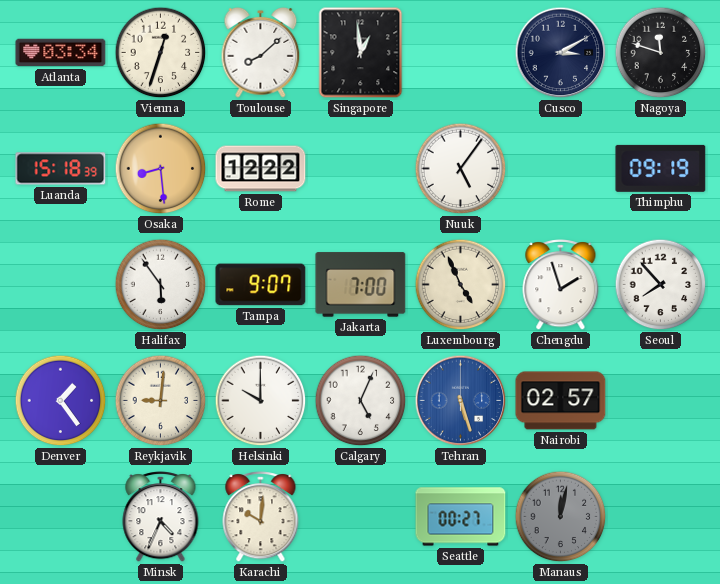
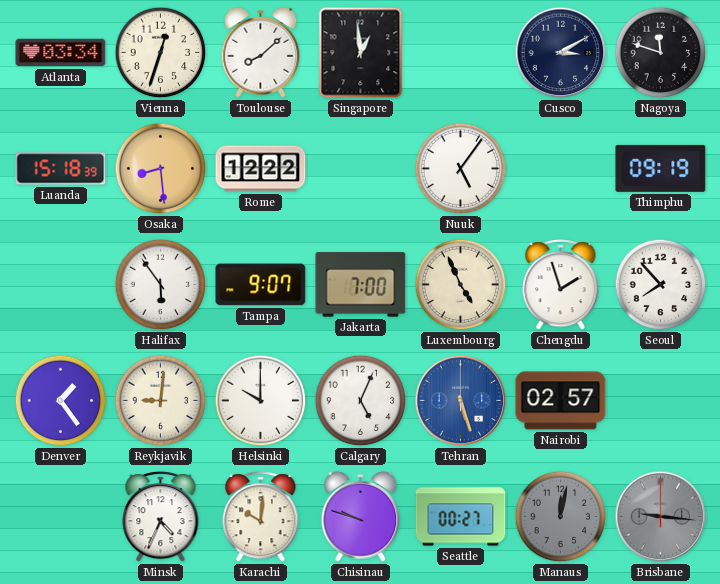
Chisinau: none -> 9:48
Brisbane: none -> 9:16
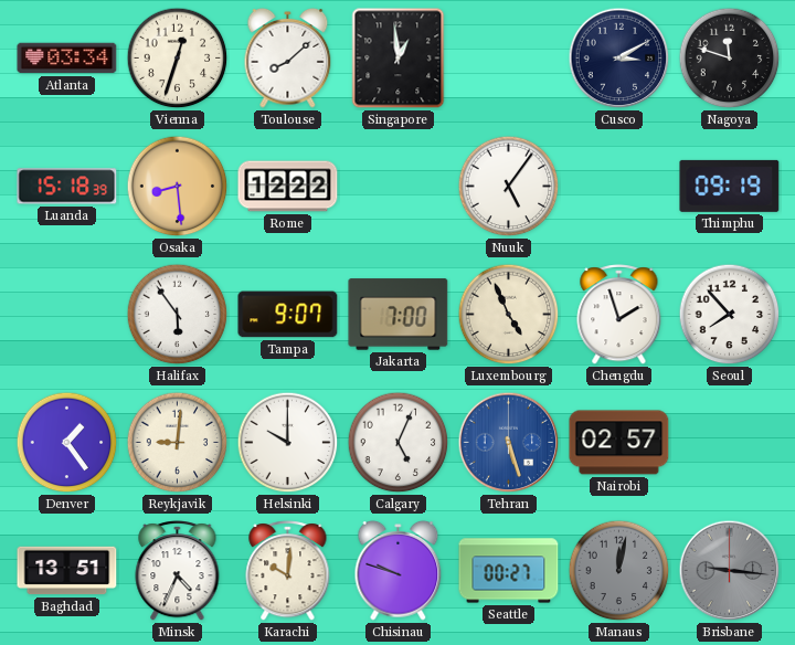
Baghdad: none -> 13:51
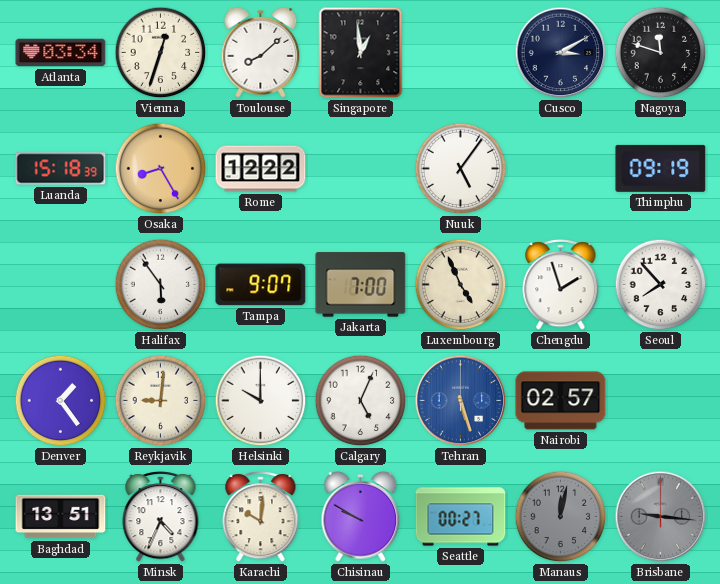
Osaka: 8:29 -> 8:25
Chisinau: 9:48 -> 9:50
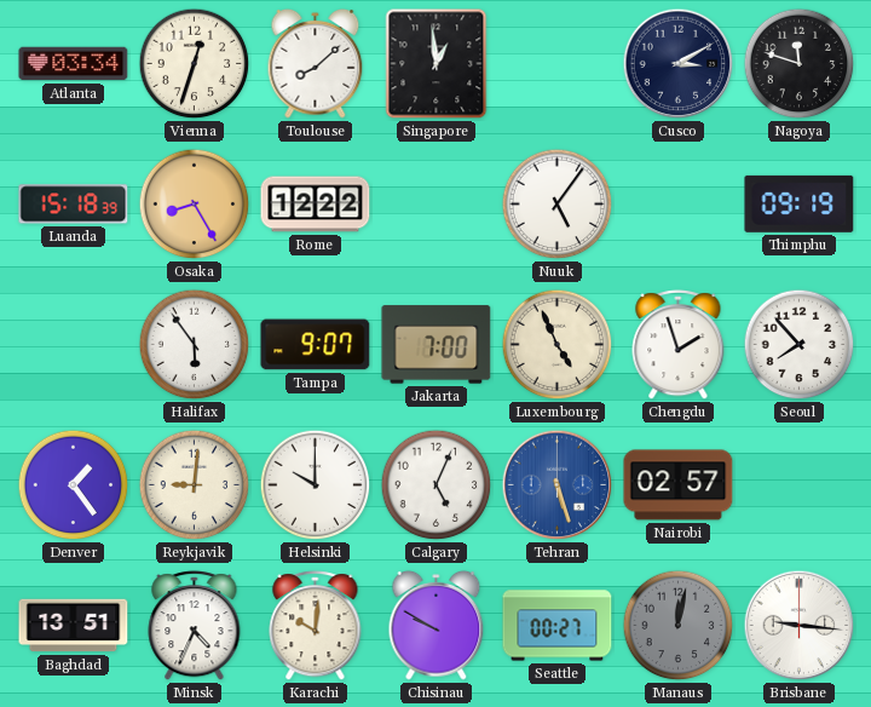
Brisbane dial: grey -> white
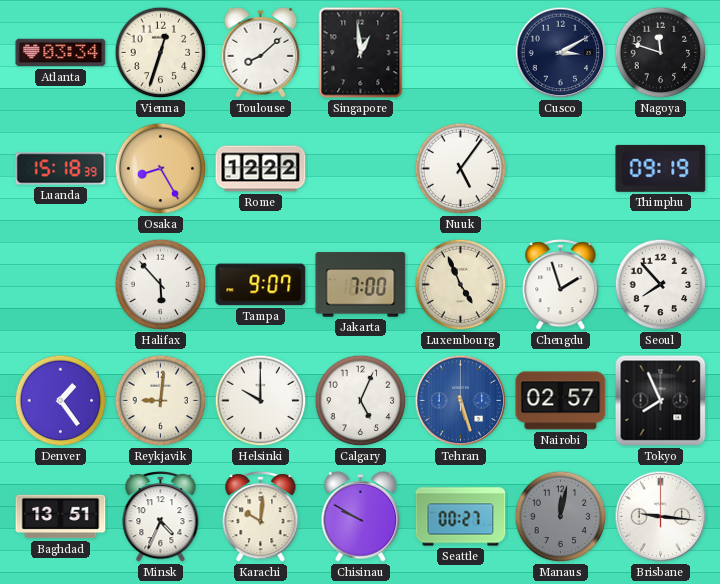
Halifax: 5:54 -> 5:53
Tokyo: none -> 7:56
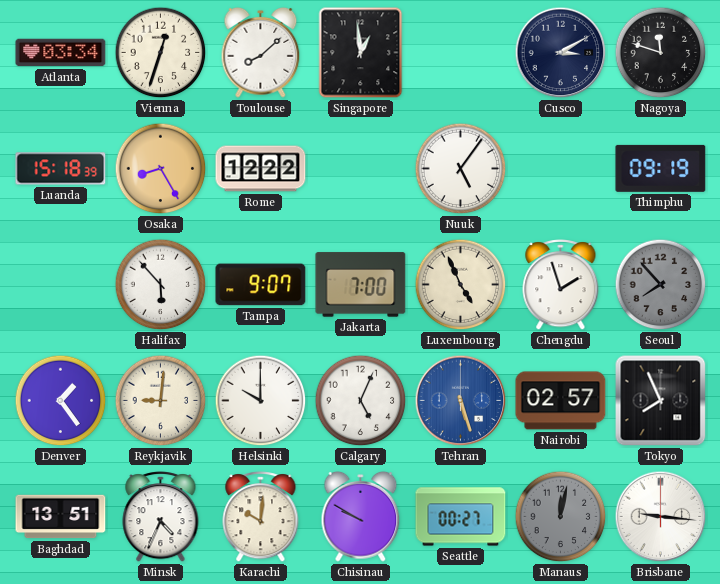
Seoul dial: white -> grey
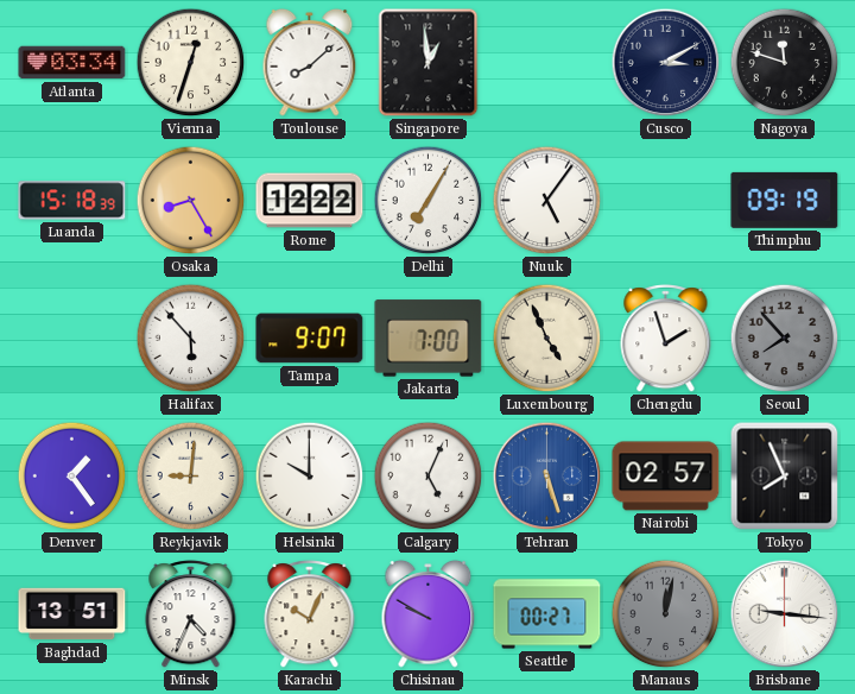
Delhi: none -> 7:05
Karachi: 10:01 -> 10:04
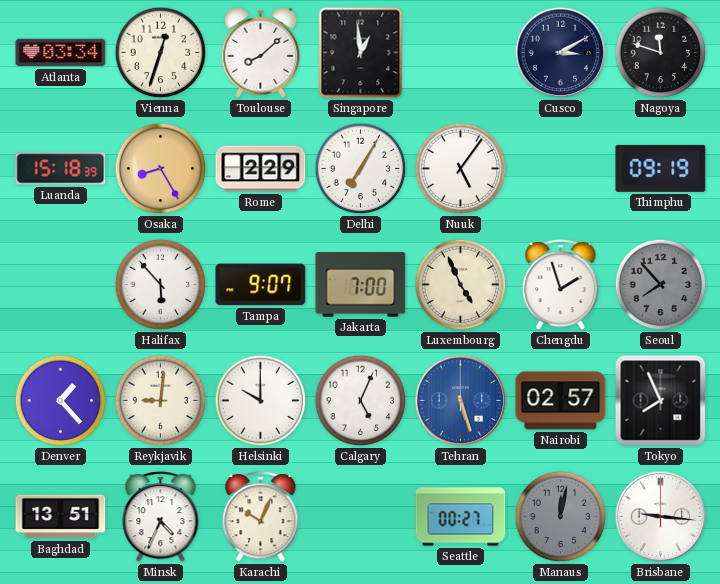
Rome: 12:22 -> 2:29
Denver: 1:24 -> 1:23
Chisinau: 9:50 -> none
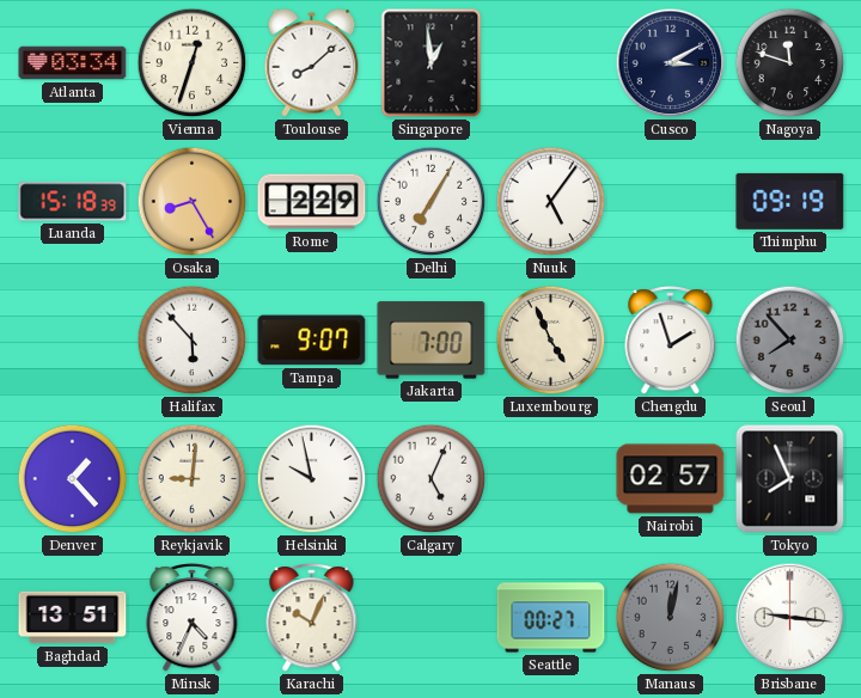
Helsinki: 10:00 -> 9:58
Tehran: 5:27 -> none
